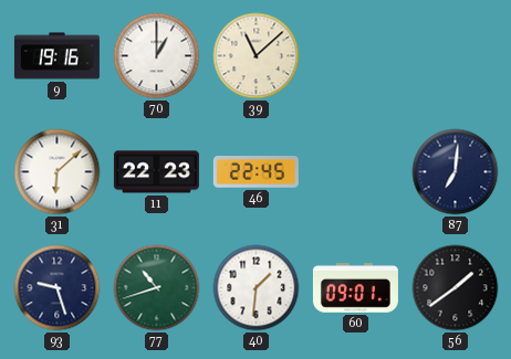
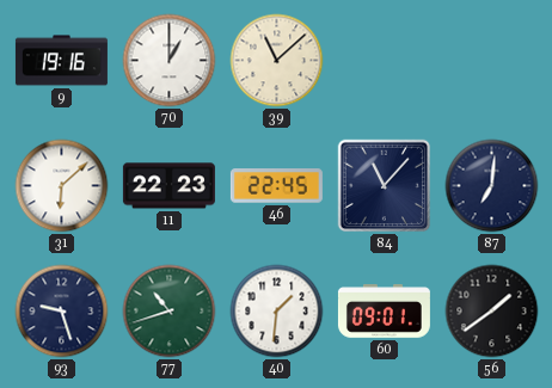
84: none -> 11:07
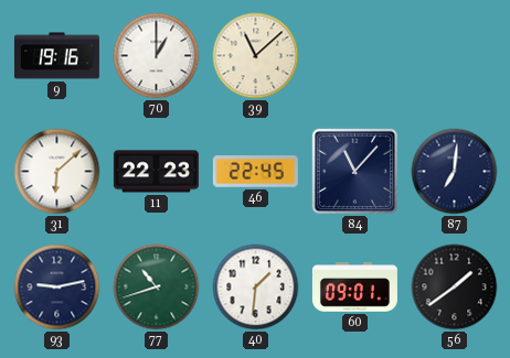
93: 9:27 -> 9:13
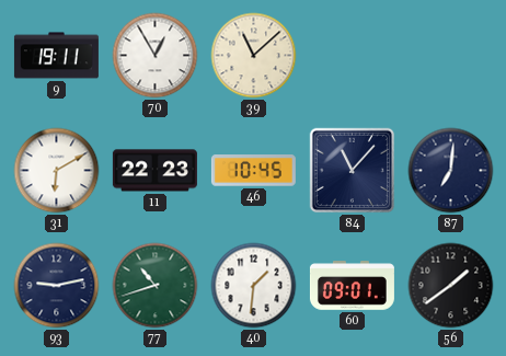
9: 19:16 -> 19:11
70: 1:00 -> 12:55
31: 6:08 -> 6:10
46: 22:45 -> 10:45
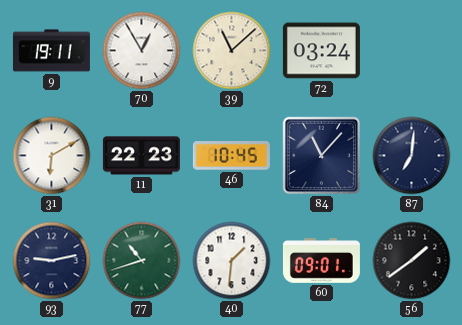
72: none -> 03:24
